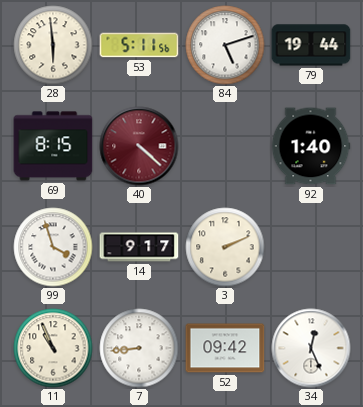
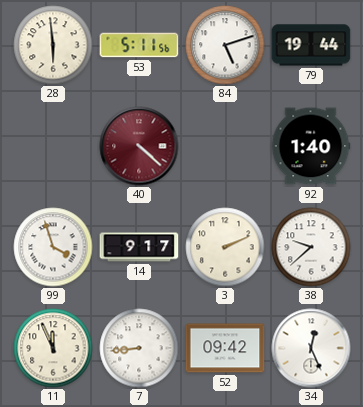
69: 8:15 -> none
38: none -> 9:38
11: 10:56 -> 11:56
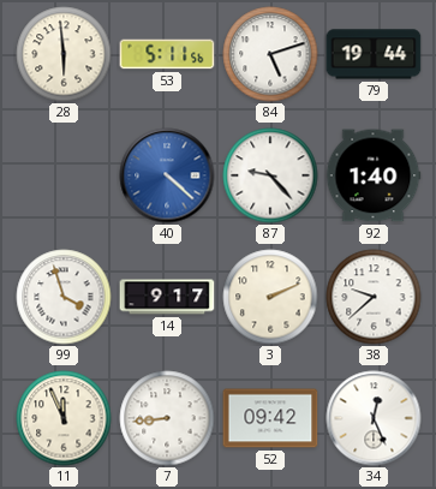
40 dial: burgundy -> blue
87: none -> 9:23
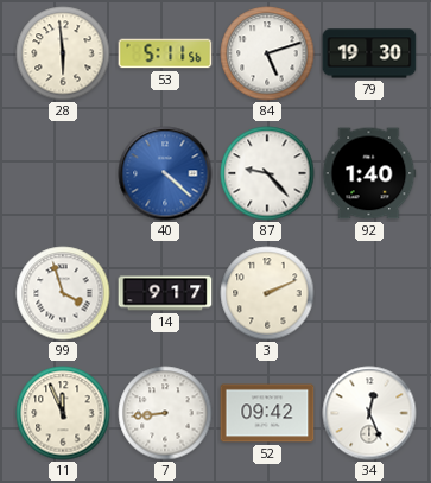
79: 19:44 -> 19:30
38: 9:38 -> none
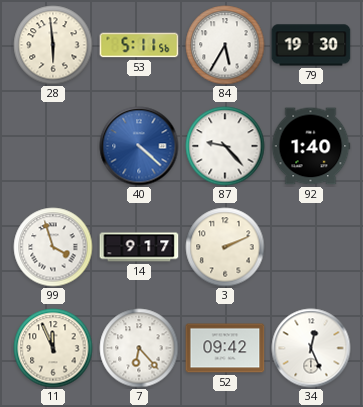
84: 5:12 -> 5:35
7: 8:44 -> 6:23
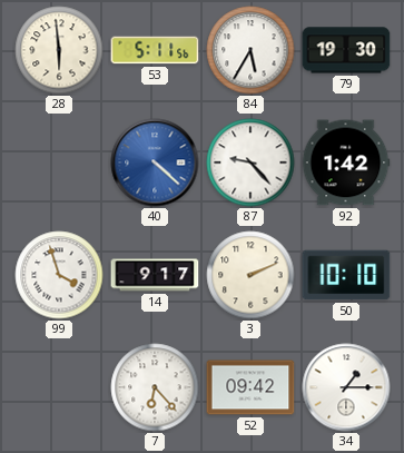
92: 1:40 -> 1:42
50: none -> 10:10
11: 11:56 -> none
34: 12:26 -> 1:15
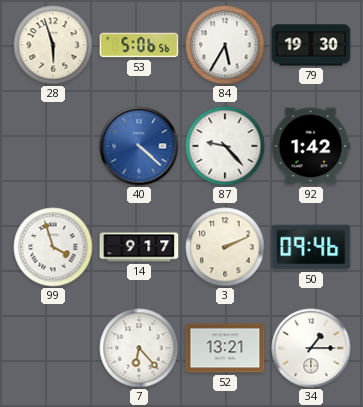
28: 5:59 -> 5:57
53: 5:11 -> 5:06
50: 10:10 -> 09:46
52: 09:42 -> 13:21
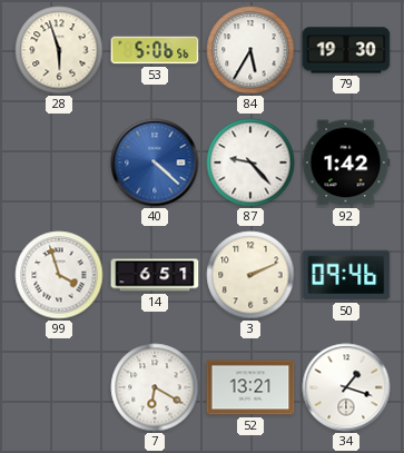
14: 9:17 -> 6:51
7: 6:23 -> 6:20
34: 1:15 -> 1:18
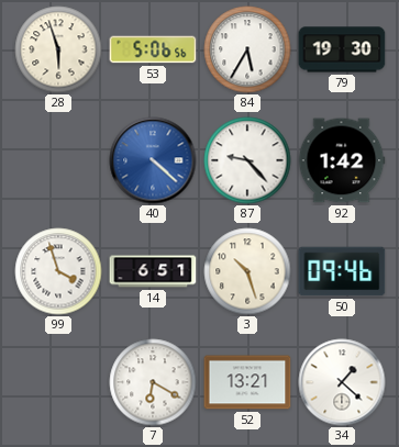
3: 2:11 -> 10:27
34: 1:18 -> 1:22
